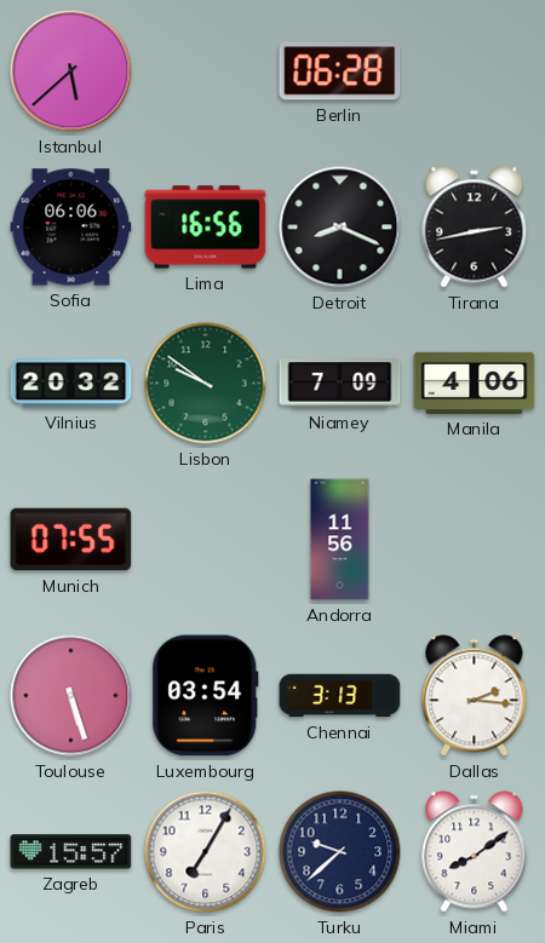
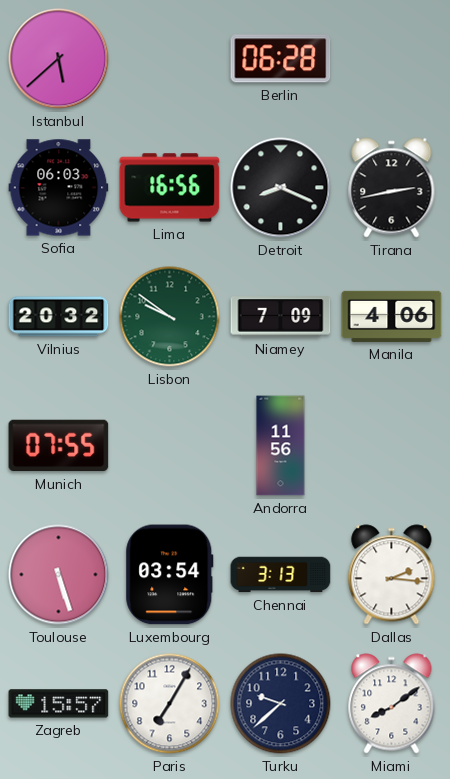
Sofia: 06:06 -> 06:03
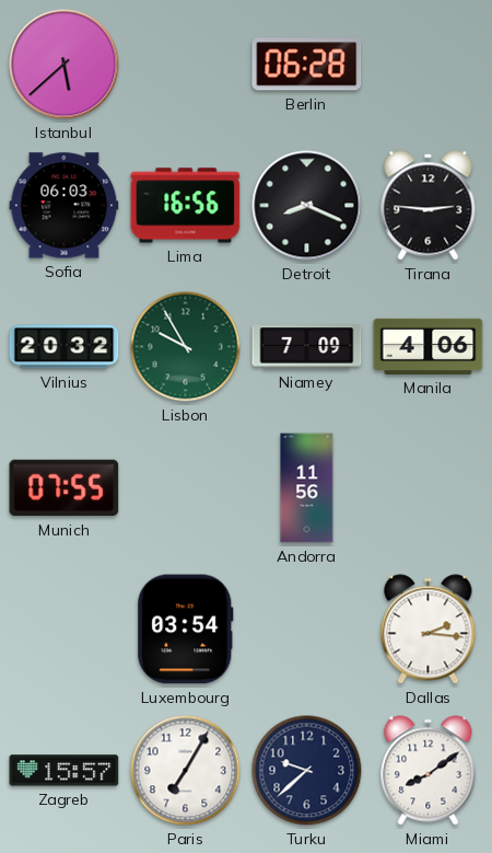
Tirana: 2:43 -> 2:46
Lisbon: 9:51 -> 9:55
Toulouse: 5:27 -> none
Chennai: 3:13 -> none
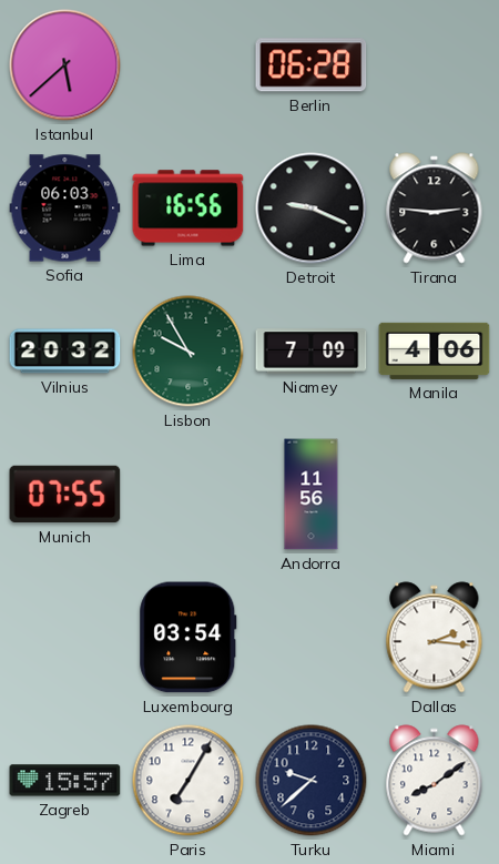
Detroit: 8:19 -> 9:19
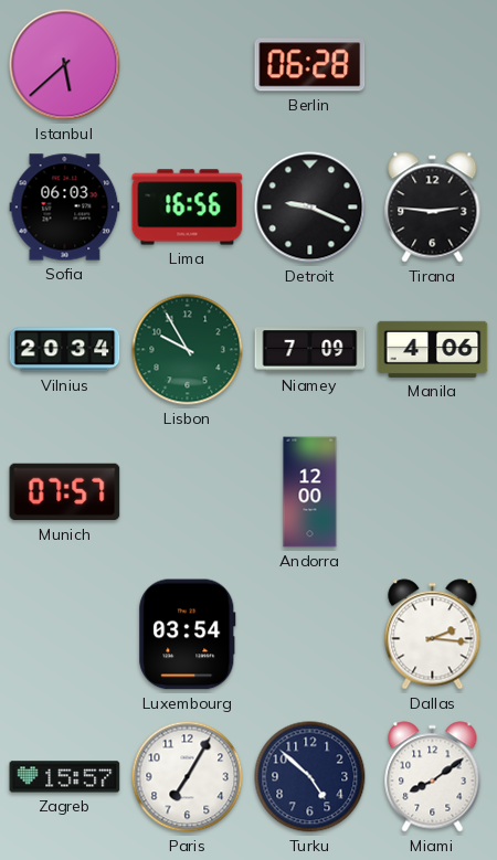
Vilnius: 20:32 -> 20:34
Munich: 07:55 -> 07:57
Andorra: 11:56 -> 12:00
Turku: 9:38 -> 4:52
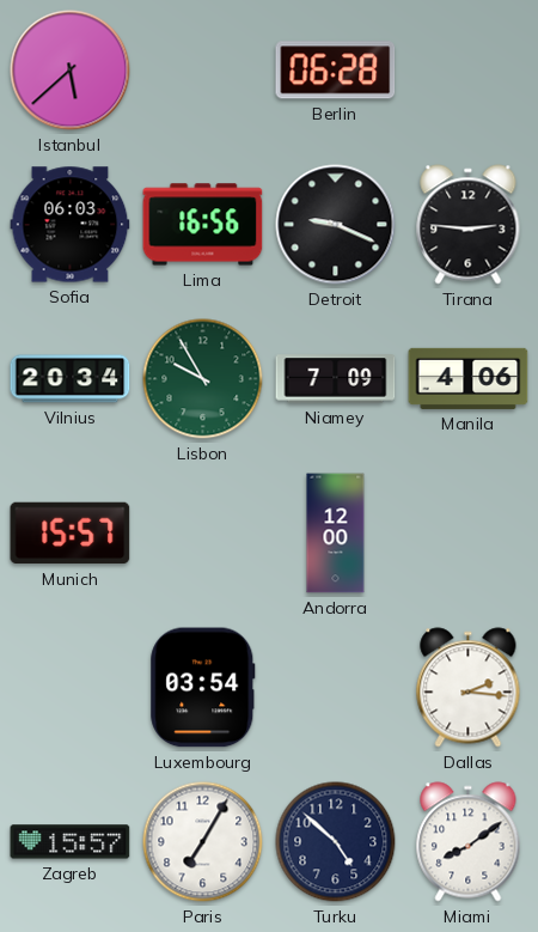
Munich: 07:57 -> 15:57
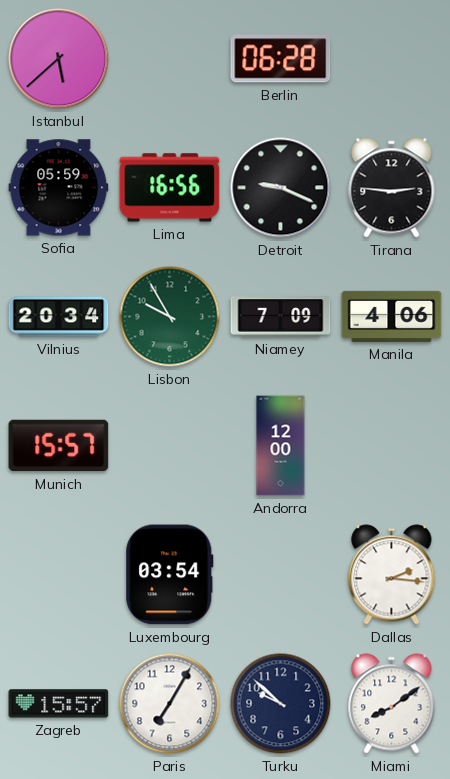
Sofia: 06:03 -> 05:59
Turku: 4:52 -> 9:52
